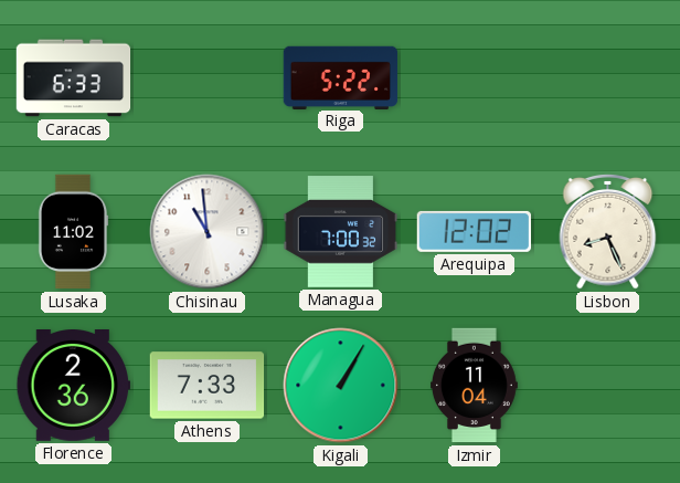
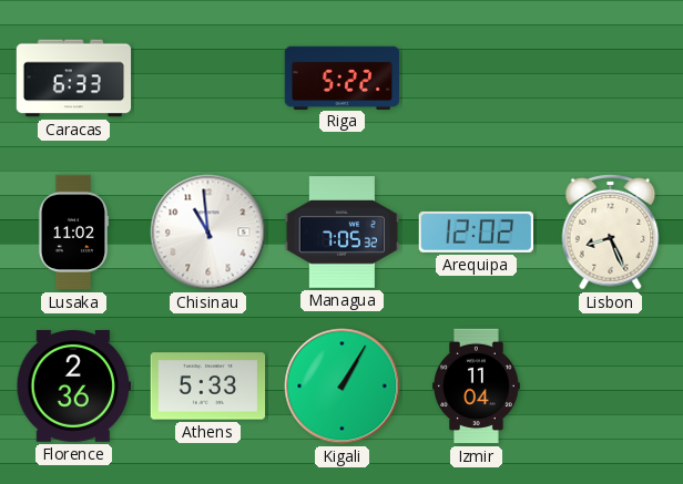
Managua: 7:00 -> 7:05
Athens: 7:33 -> 5:33
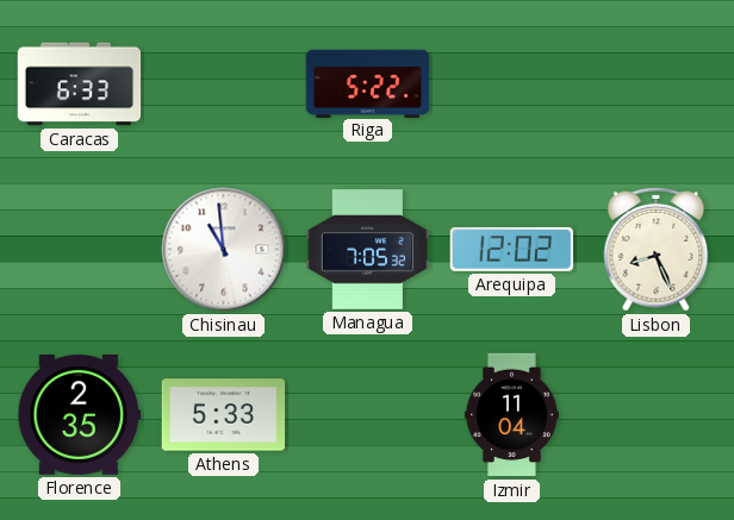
Lusaka: 11:02 -> none
Florence: 2:36 -> 2:35
Kigali: 1:05 -> none
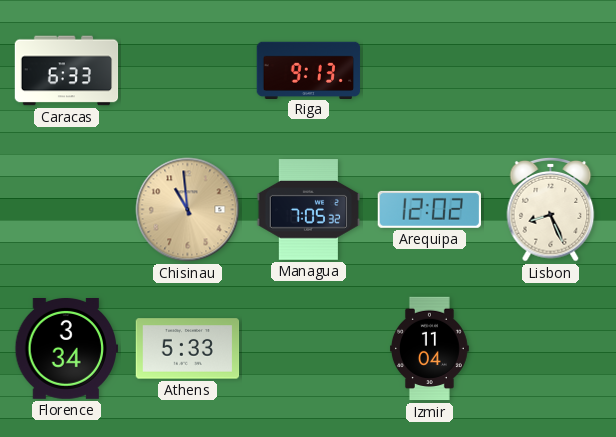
Riga: 5:22 -> 9:13
Chisinau dial: white -> champagne
Florence: 2:35 -> 3:34
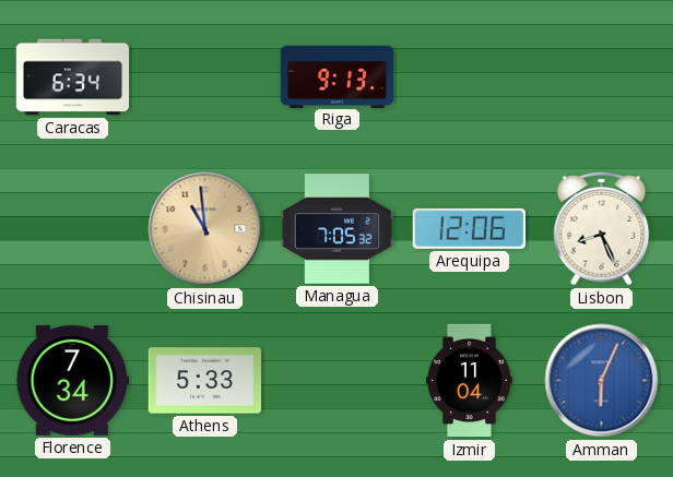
Caracas: 6:33 -> 6:34
Arequipa: 12:02 -> 12:06
Florence: 3:34 -> 7:34
Amman: none -> 6:04
